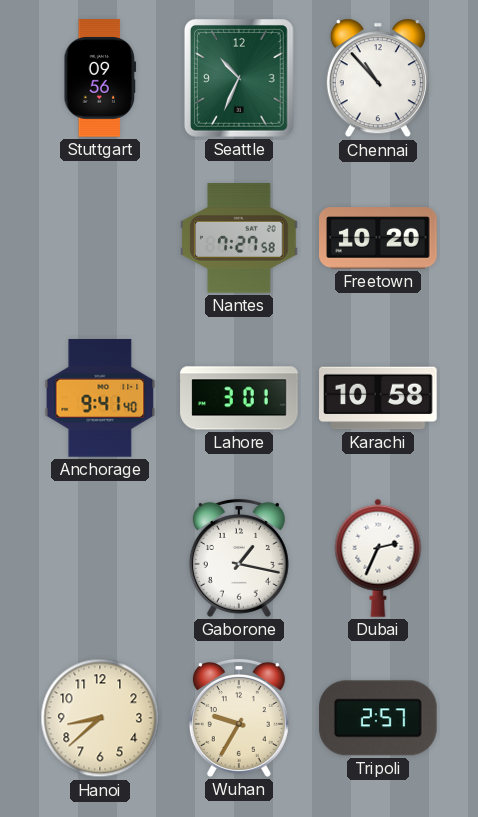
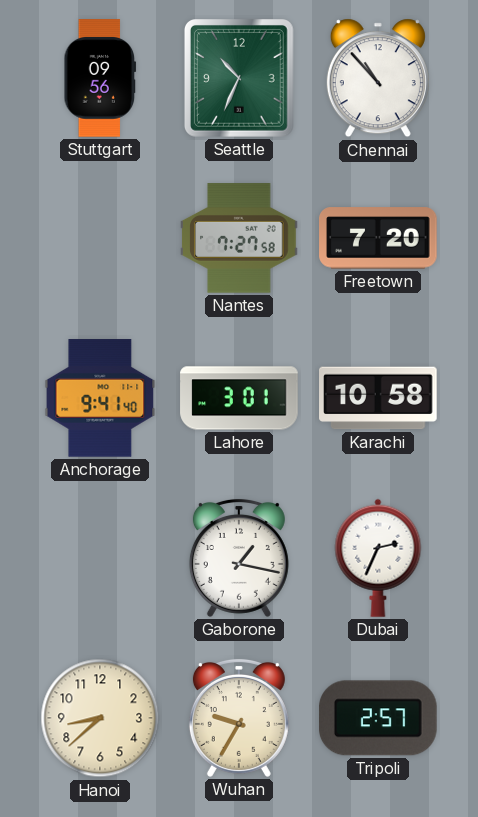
Freetown: 10:20 -> 7:20
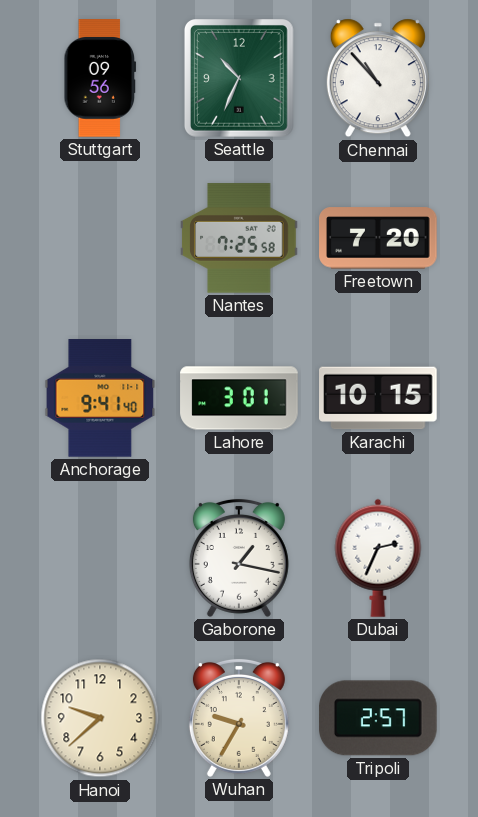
Nantes: 7:27 -> 7:25
Karachi: 10:58 -> 10:15
Hanoi: 8:38 -> 9:38
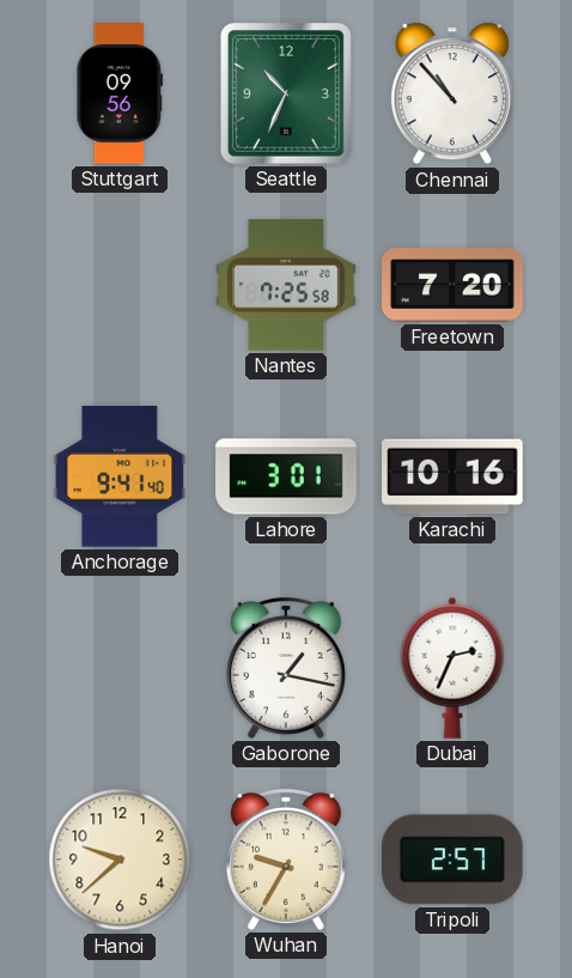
Karachi: 10:15 -> 10:16
